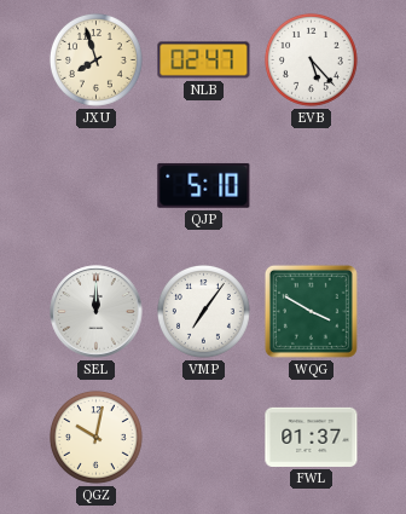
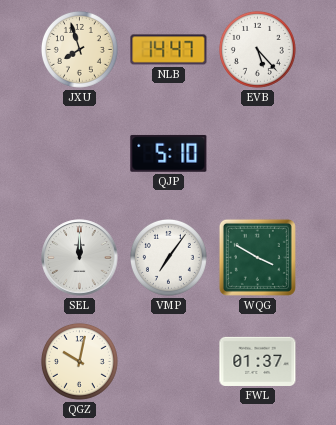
NLB: 02:47 -> 14:47
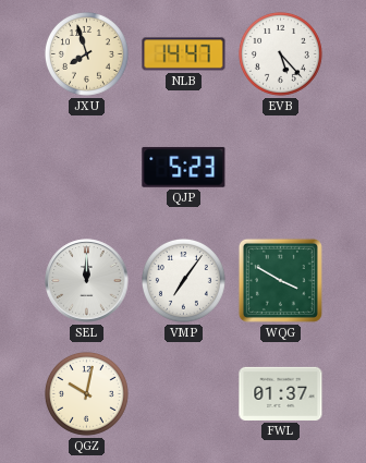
QJP: 5:10 -> 5:23
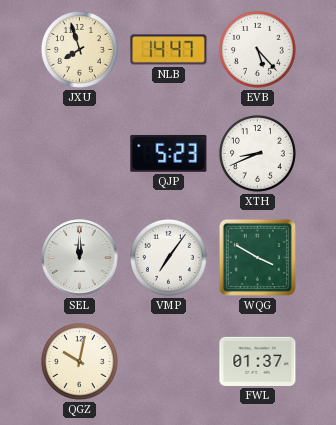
XTH: none -> 8:41
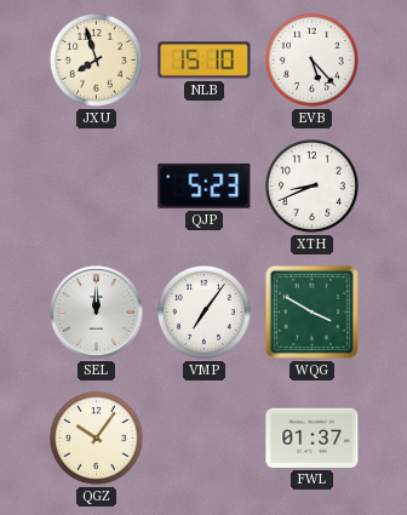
NLB: 14:47 -> 15:10
QGZ: 10:02 -> 10:06
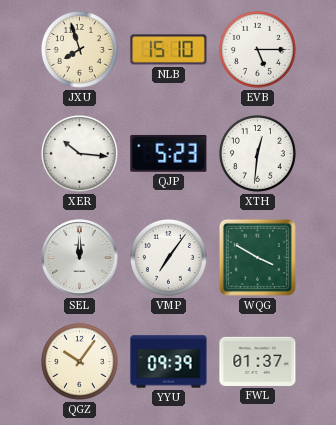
EVB: 5:23 -> 5:15
XER: none -> 10:16
XTH: 8:41 -> 12:31
YYU: none -> 09:39
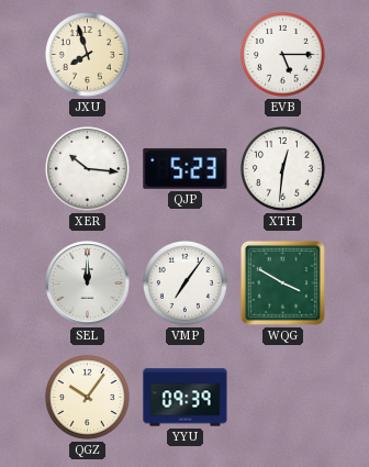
NLB: 15:10 -> none
FWL: 01:37 -> none
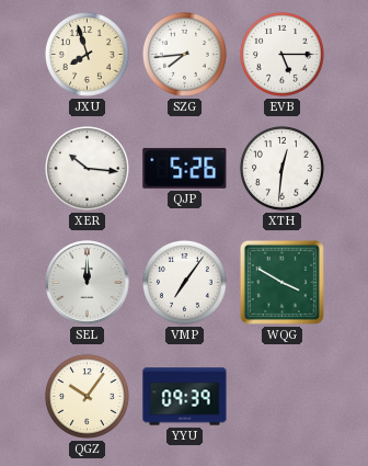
SZG: none -> 7:44
QJP: 5:23 -> 5:26
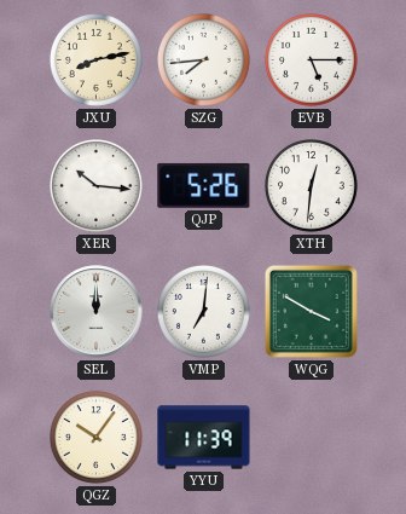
JXU: 7:57 -> 8:13
VMP: 7:06 -> 7:01
YYU: 09:39 -> 11:39
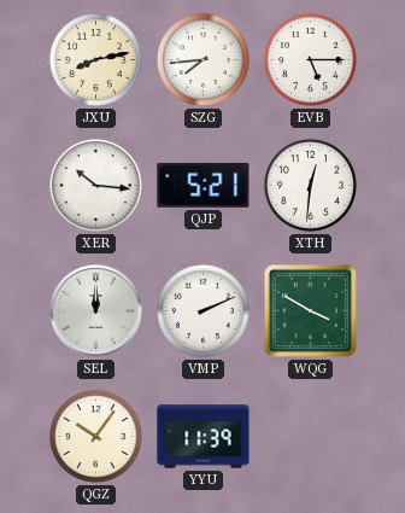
QJP: 5:26 -> 5:21
VMP: 7:01 -> 2:11
